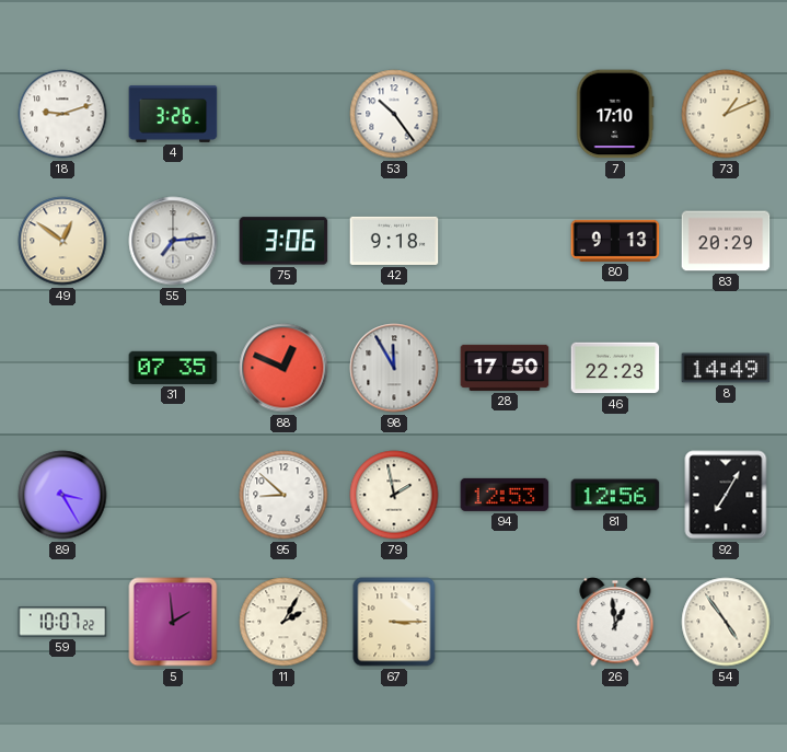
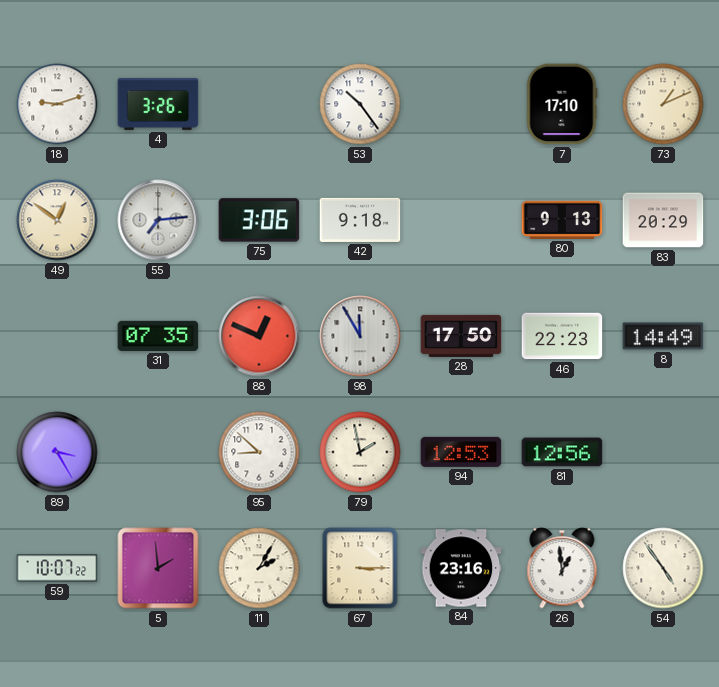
92: 7:05 -> none
84: none -> 23:16
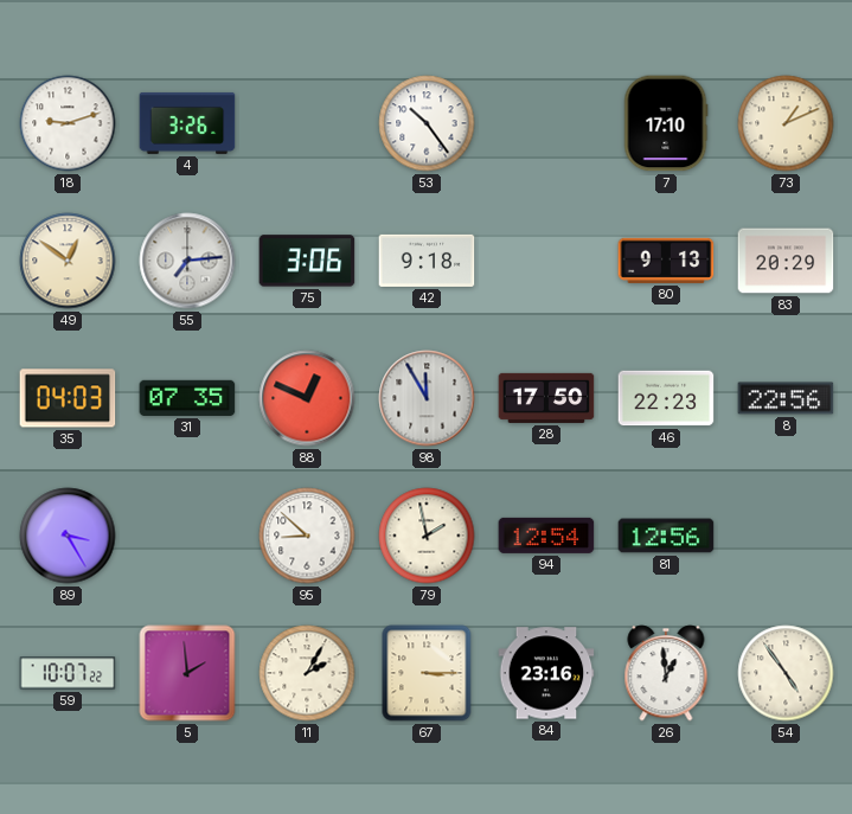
35: none -> 04:03
8: 14:49 -> 22:56
94: 12:53 -> 12:54
